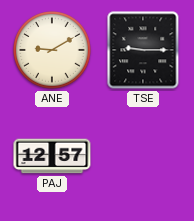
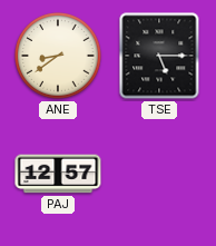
ANE: 9:10 -> 8:39
TSE: 9:15 -> 5:15
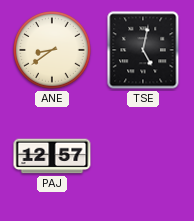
TSE: 5:15 -> 5:02
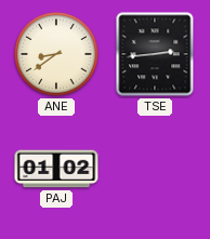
TSE: 5:02 -> 2:44
PAJ: 12:57 -> 01:02
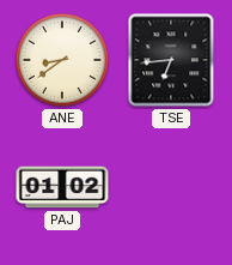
TSE: 2:44 -> 6:44
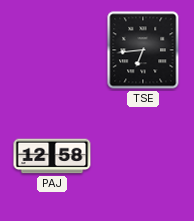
ANE: 8:39 -> none
PAJ: 01:02 -> 12:58
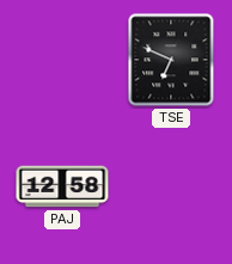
TSE: 6:44 -> 6:49
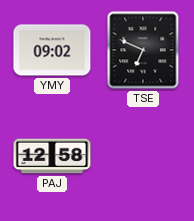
YMY: none -> 09:02
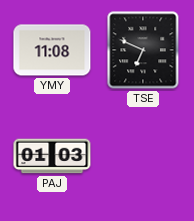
YMY: 09:02 -> 11:08
PAJ: 12:58 -> 01:03
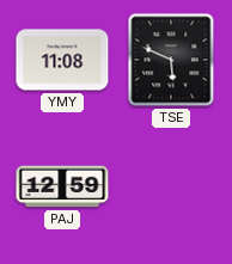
TSE: 6:49 -> 5:49
PAJ: 01:03 -> 12:59
